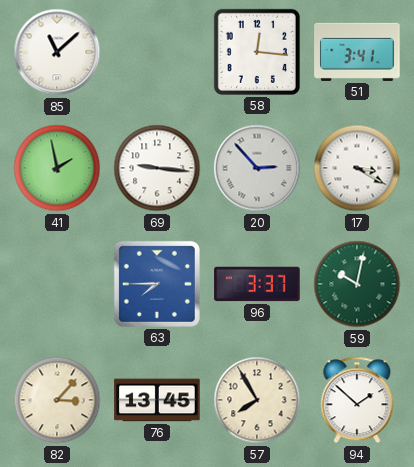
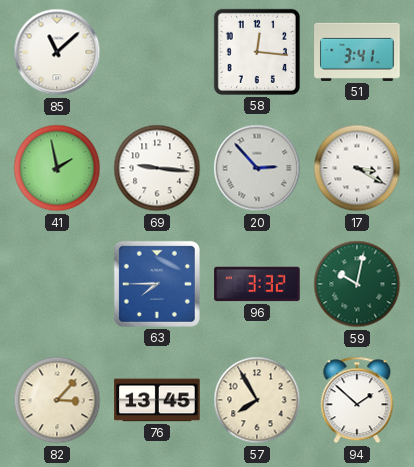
96: 3:37 -> 3:32
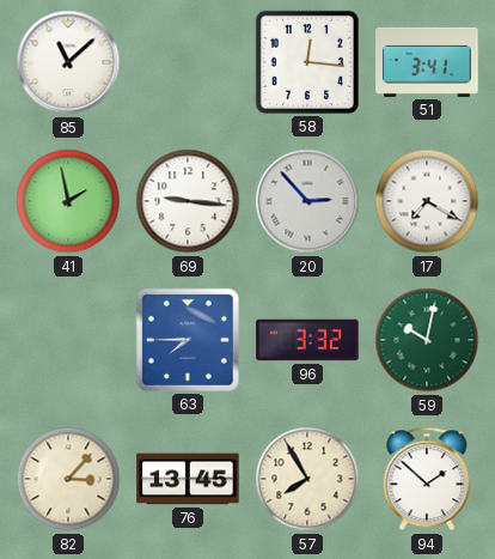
17: 3:20 -> 7:20
